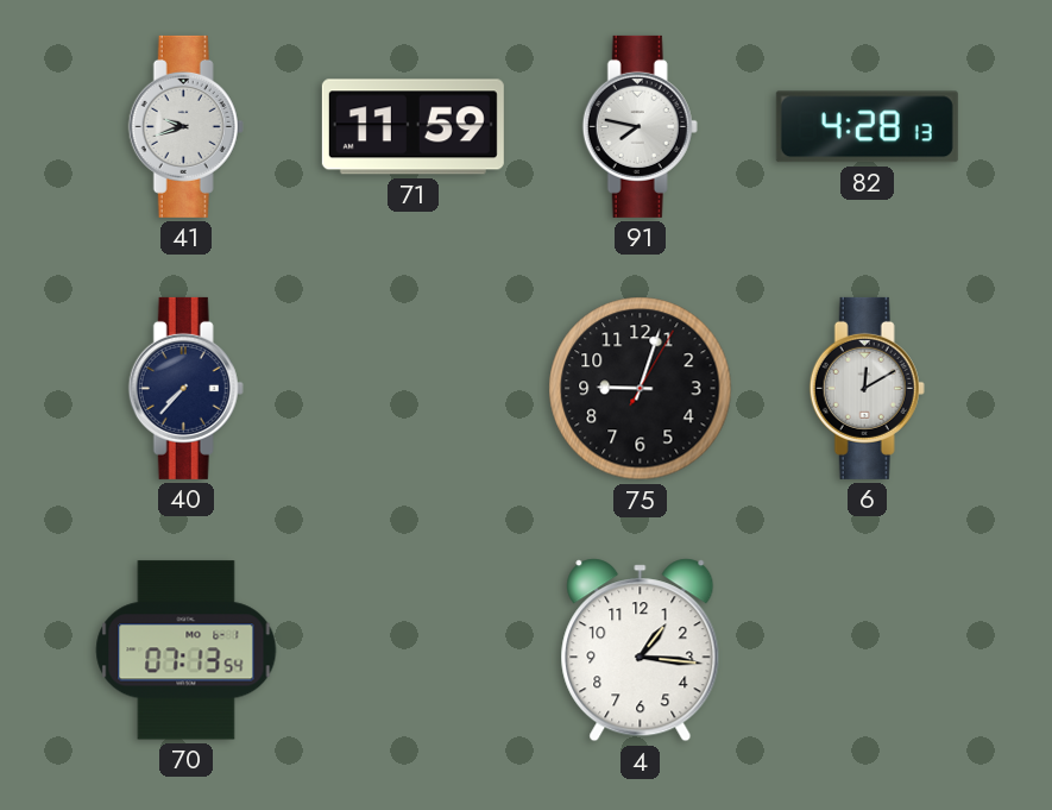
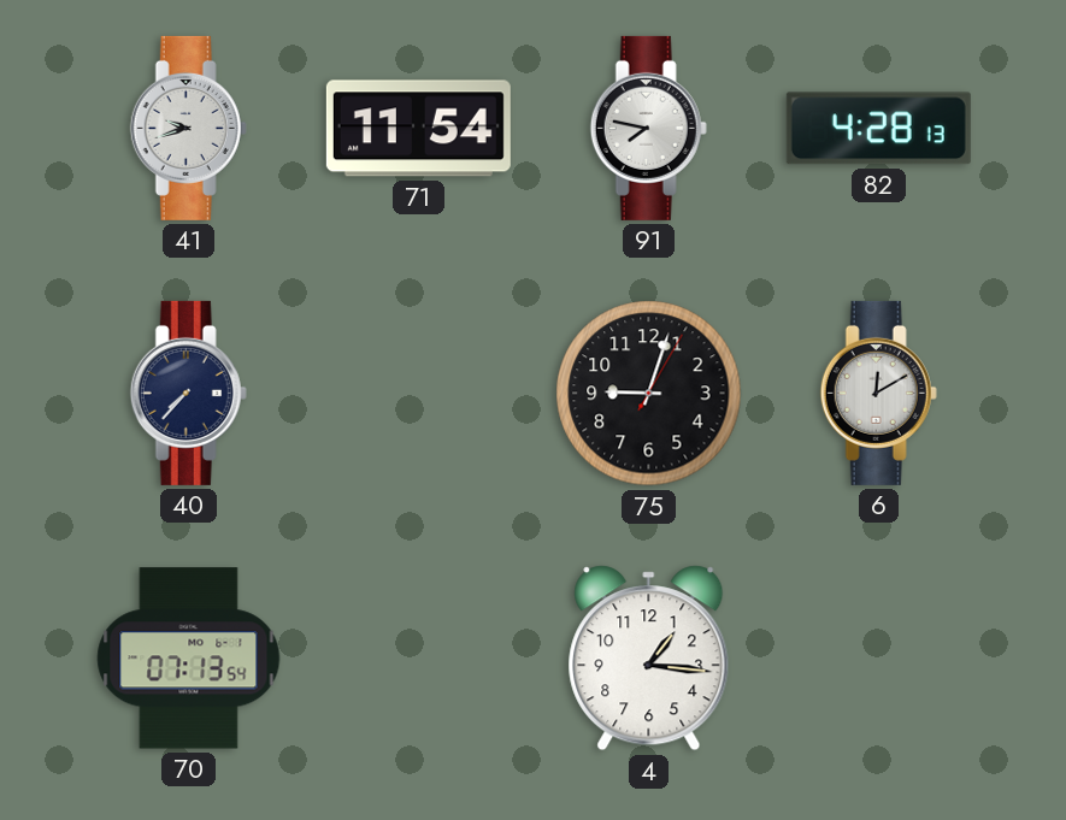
71: 11:59 -> 11:54
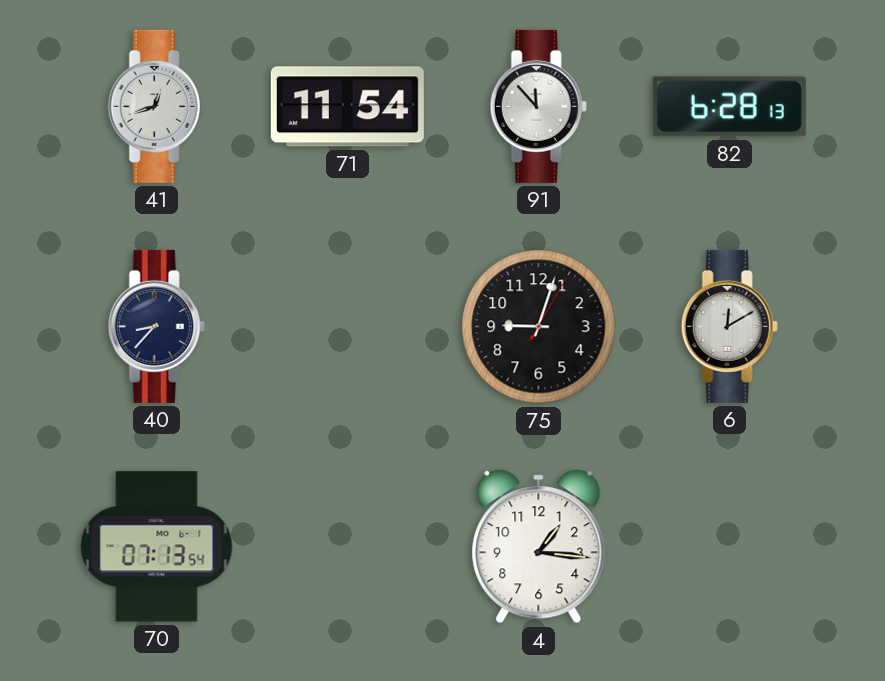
41: 9:42 -> 12:42
91: 7:47 -> 11:53
82: 4:28 -> 6:28
40: 7:37 -> 8:37
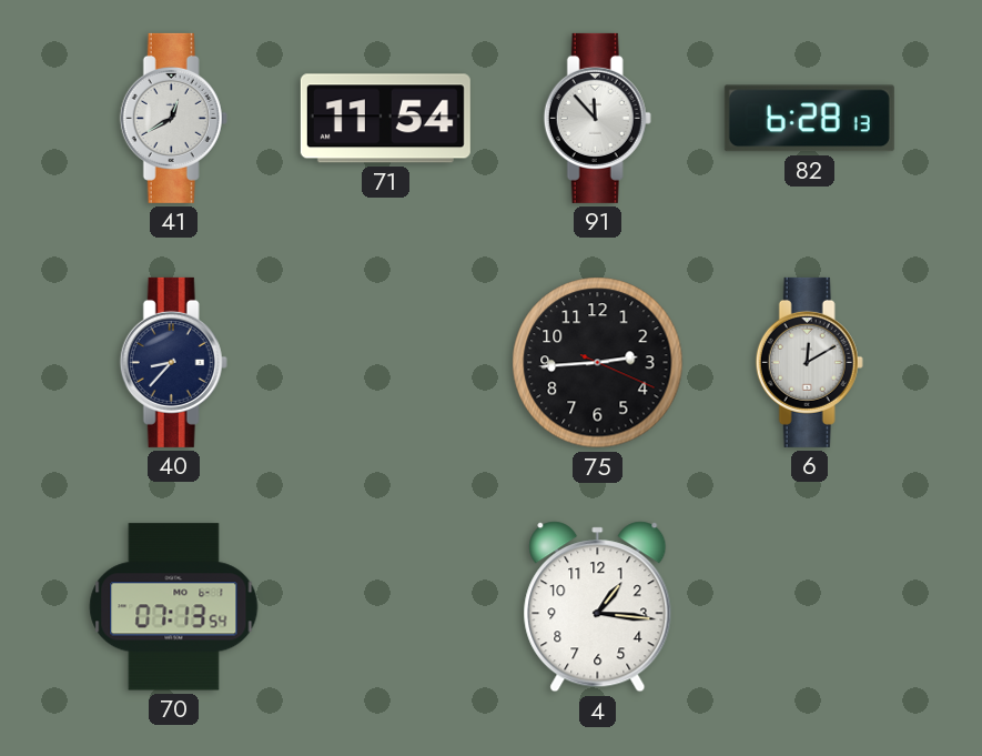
41: 12:42 -> 12:40
75: 9:03 -> 2:44
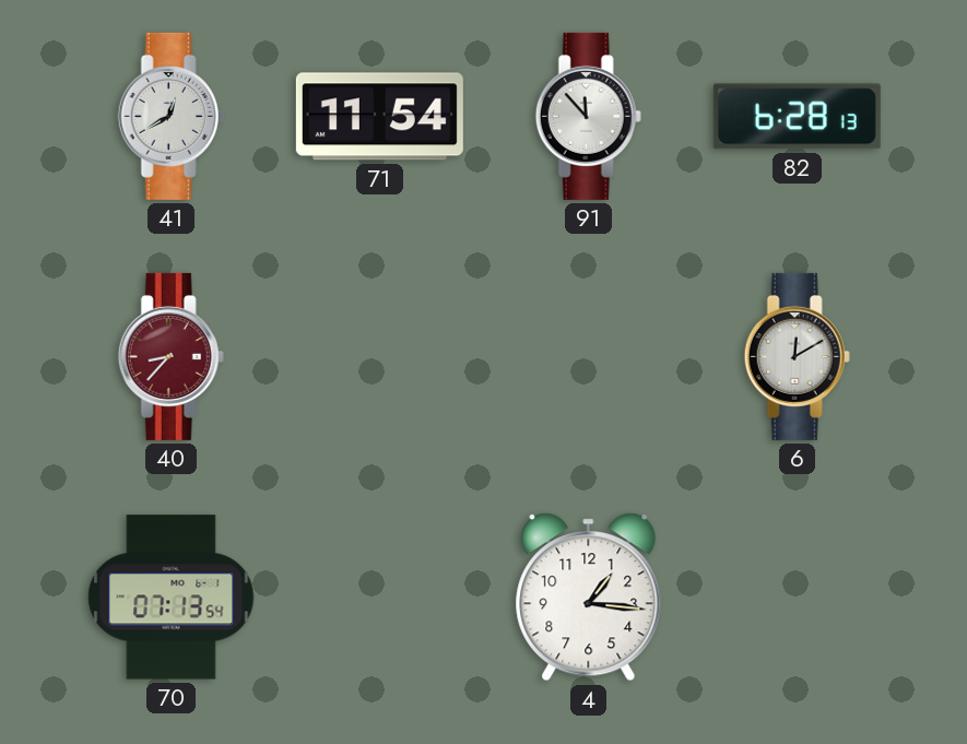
40 dial: navy -> burgundy
75: 2:44 -> none
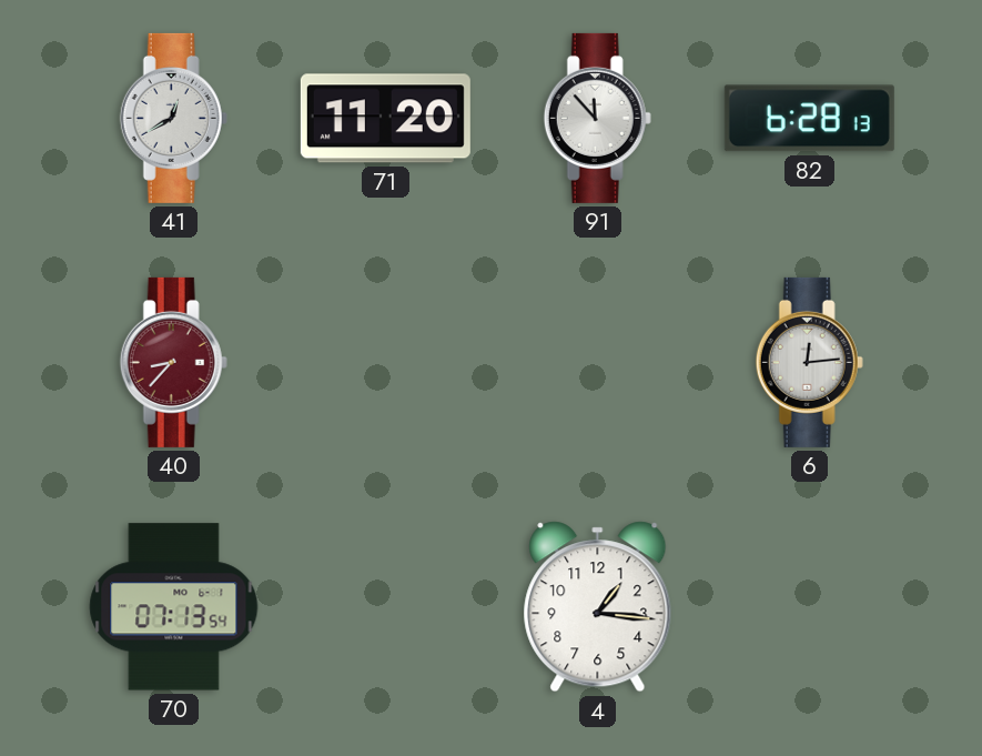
71: 11:54 -> 11:20
6: 12:10 -> 12:14
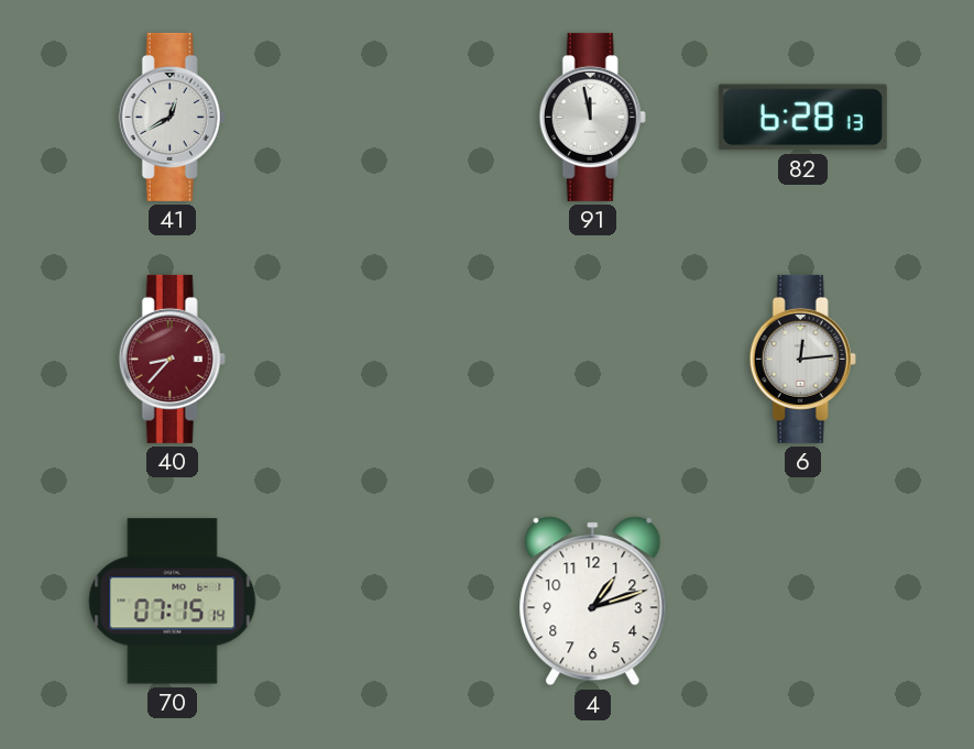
71: 11:20 -> none
91: 11:53 -> 11:58
70: 07:13 -> 07:15
4: 1:16 -> 1:12
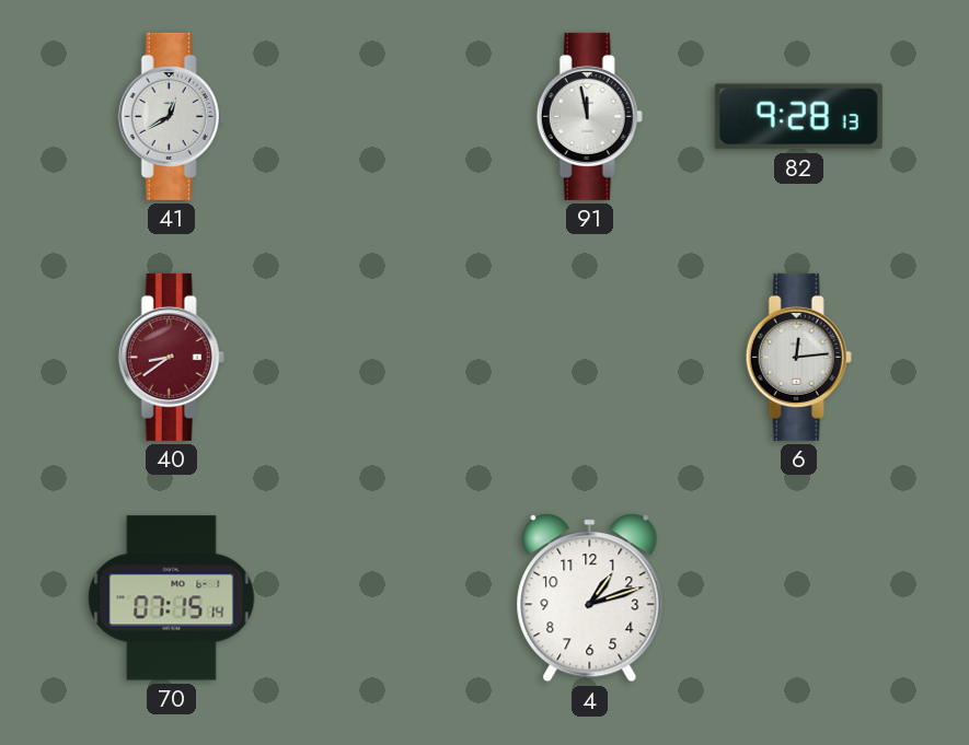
82: 6:28 -> 9:28
40: 8:37 -> 8:39
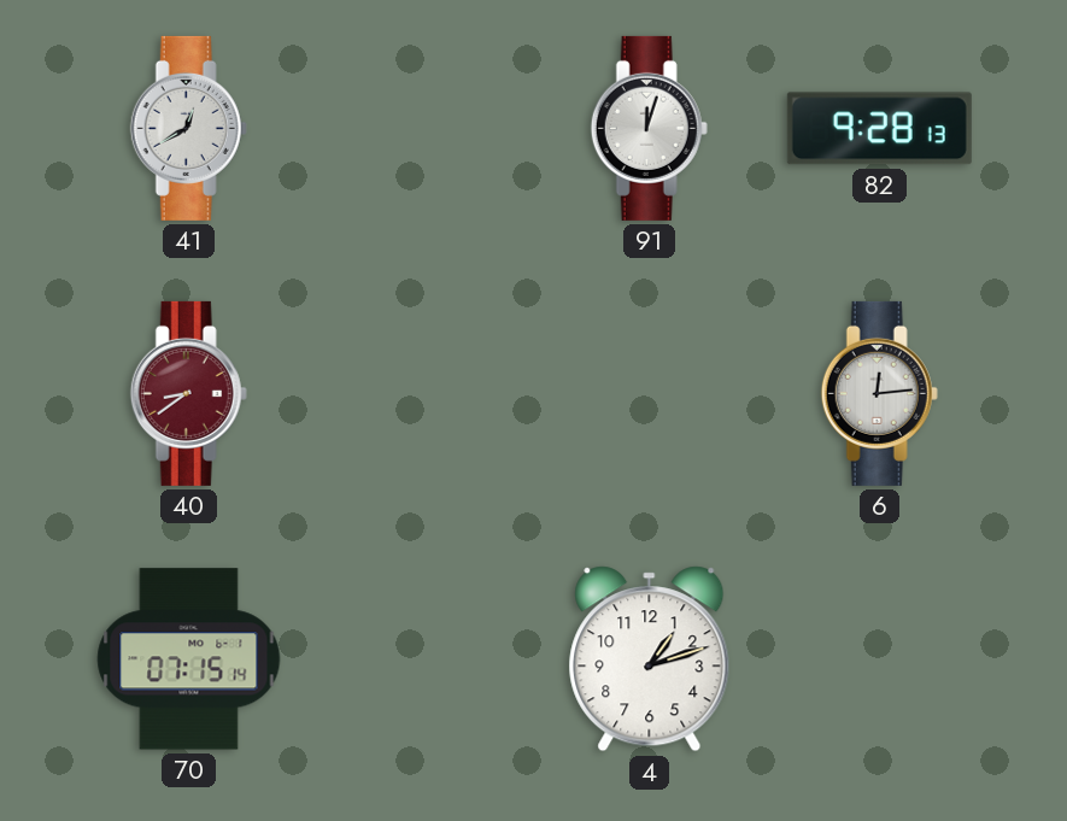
91: 11:58 -> 12:03
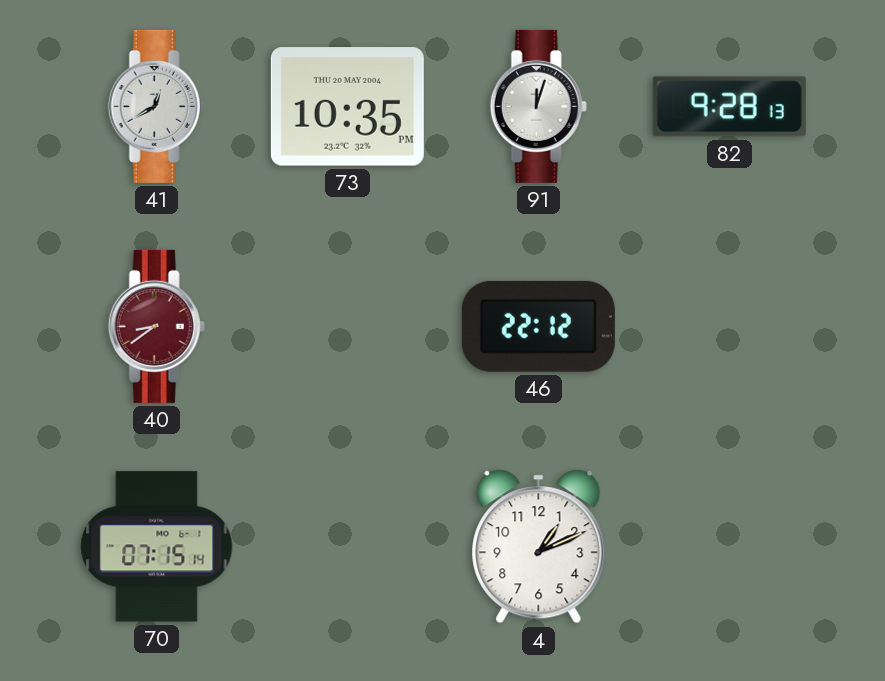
73: none -> 10:35
46: none -> 22:12
6: 12:14 -> none
4: 1:12 -> 1:11
